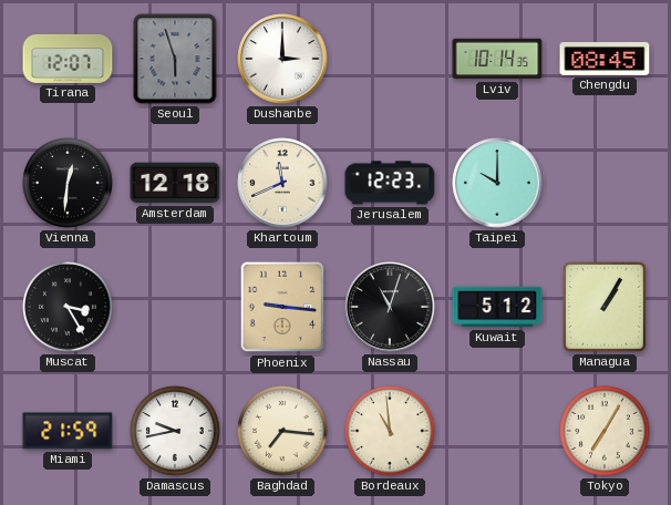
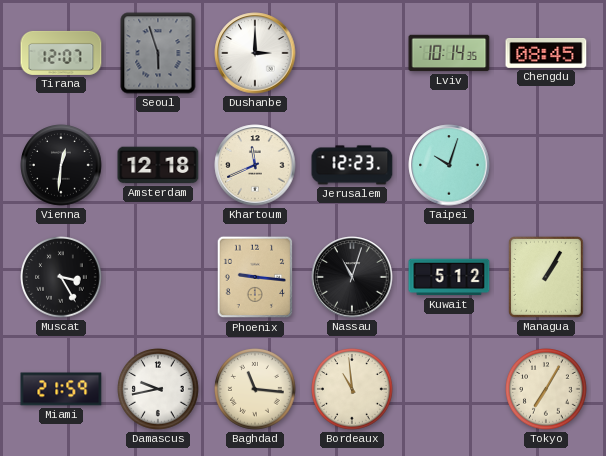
Taipei: 10:00 -> 10:03
Baghdad: 7:16 -> 11:16
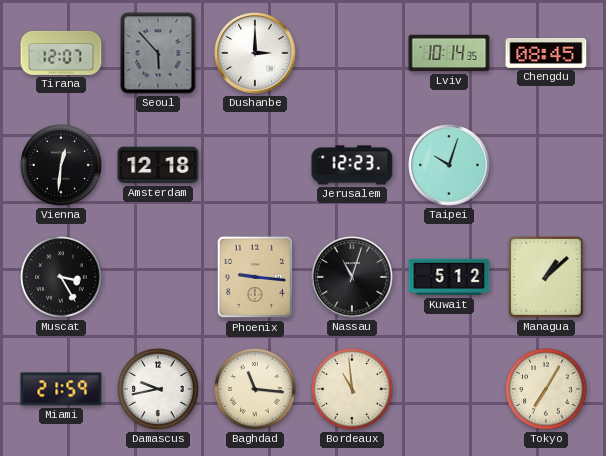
Seoul: 5:57 -> 5:53
Khartoum: 11:41 -> none
Managua: 1:05 -> 1:08
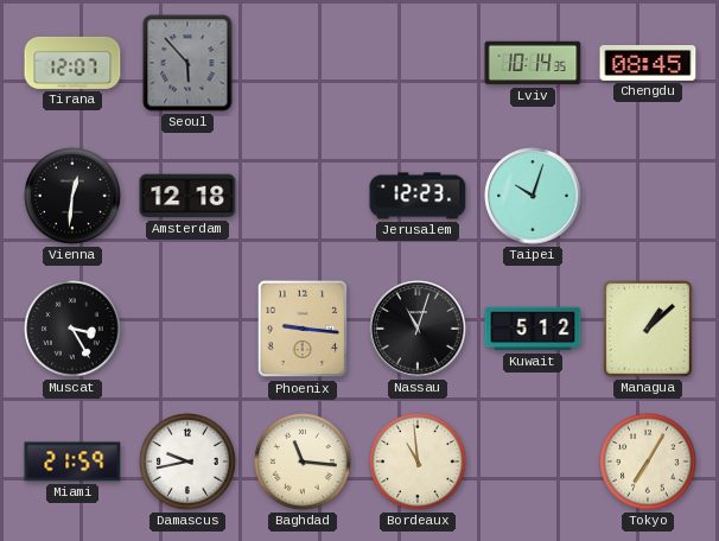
Dushanbe: 3:00 -> none
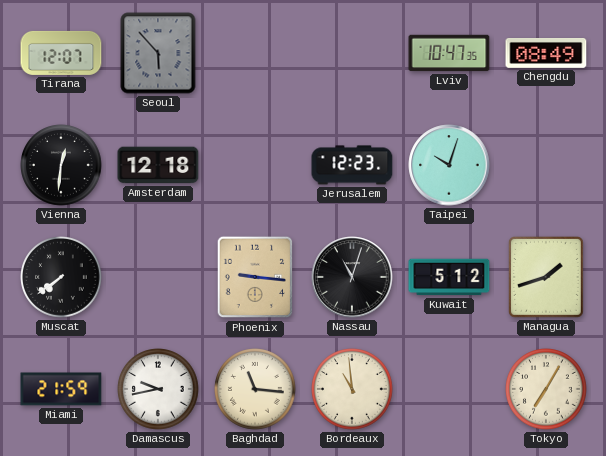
Lviv: 10:14 -> 10:47
Chengdu: 08:45 -> 08:49
Muscat: 3:25 -> 7:39
Managua: 1:08 -> 1:42
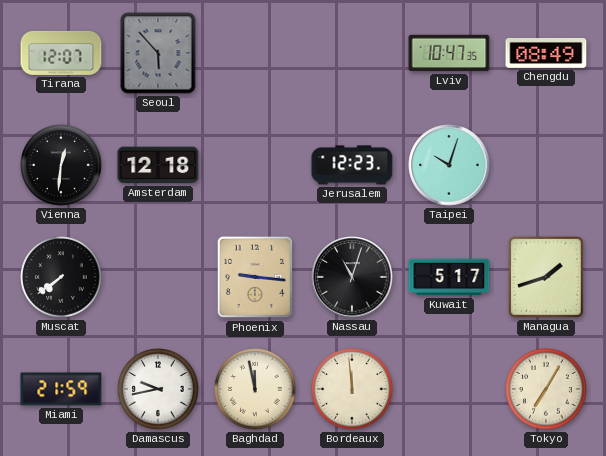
Kuwait: 5:12 -> 5:17
Baghdad: 11:16 -> 11:58
Bordeaux: 10:59 -> 11:59
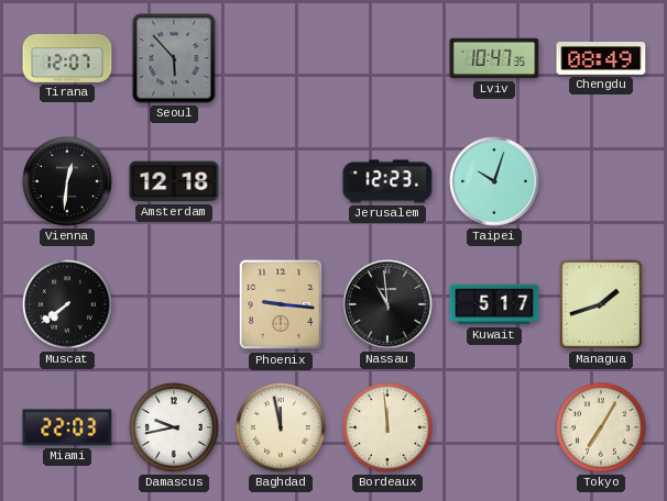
Nassau: 11:03 -> 10:59
Miami: 21:59 -> 22:03
